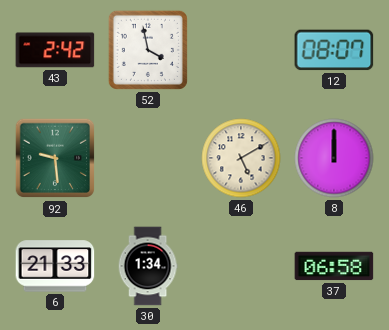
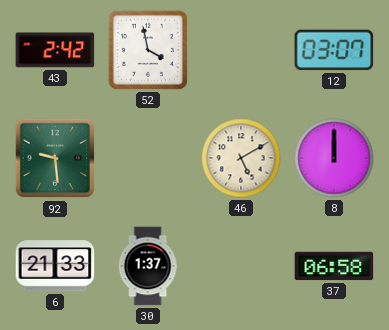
12: 08:07 -> 03:07
30: 1:34 -> 1:37
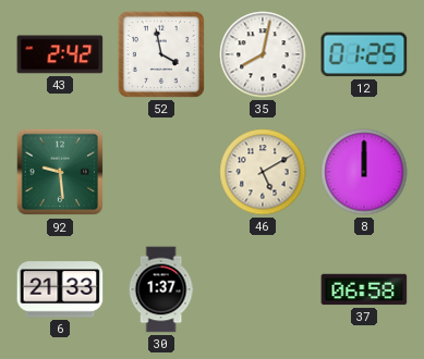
35: none -> 8:02
12: 03:07 -> 01:25
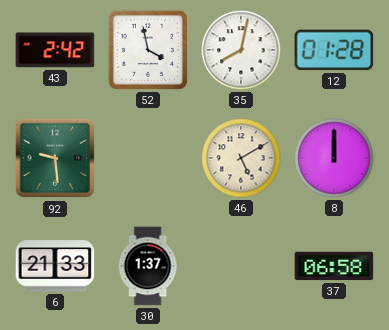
12: 01:25 -> 01:28
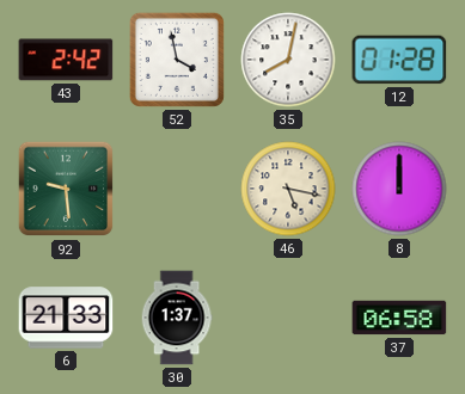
46: 5:10 -> 5:17
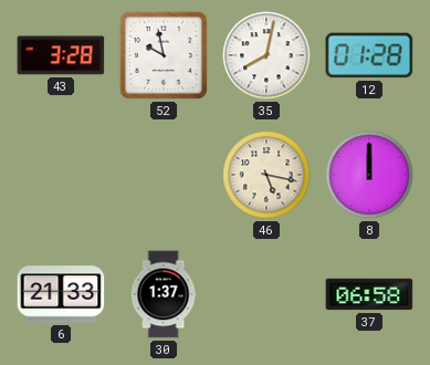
43: 2:42 -> 3:28
52: 3:58 -> 9:58
92: 9:29 -> none
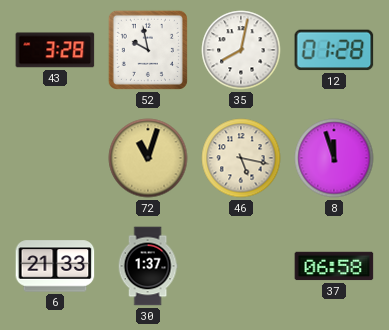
72: none -> 11:03
8: 12:00 -> 11:57
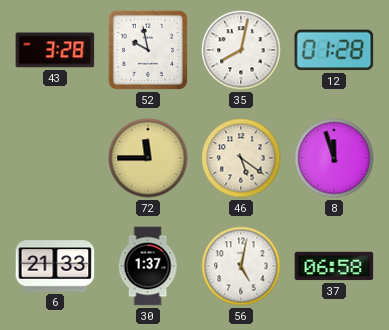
72: 11:03 -> 11:45
46: 5:17 -> 5:21
56: none -> 5:02
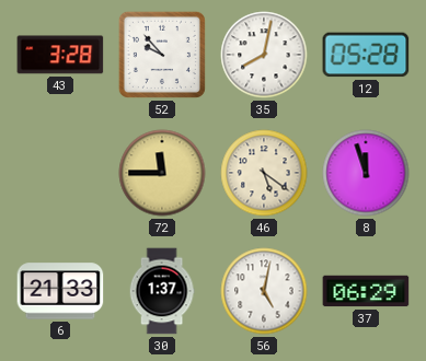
52: 9:58 -> 9:53
12: 01:28 -> 05:28
37: 06:58 -> 06:29
